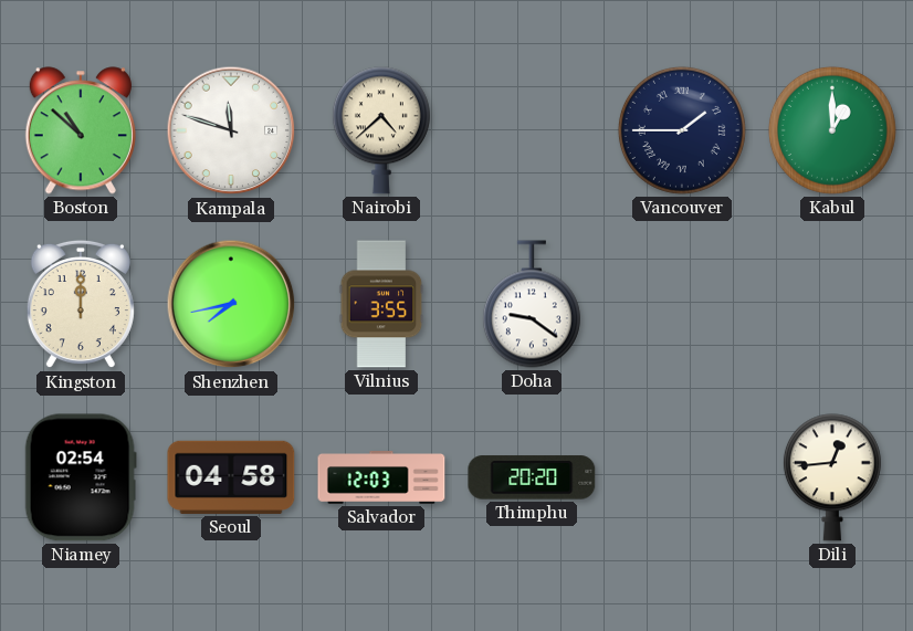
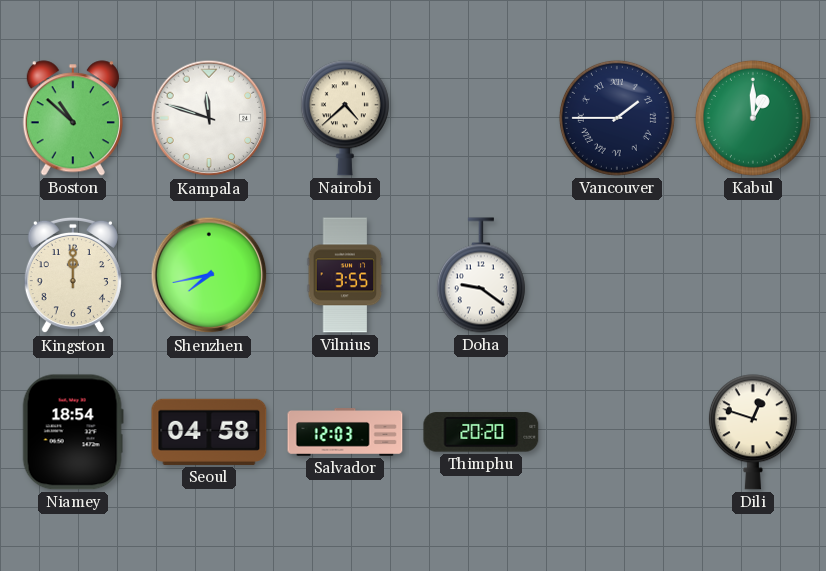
Niamey: 02:54 -> 18:54
Dili: 12:44 -> 12:48
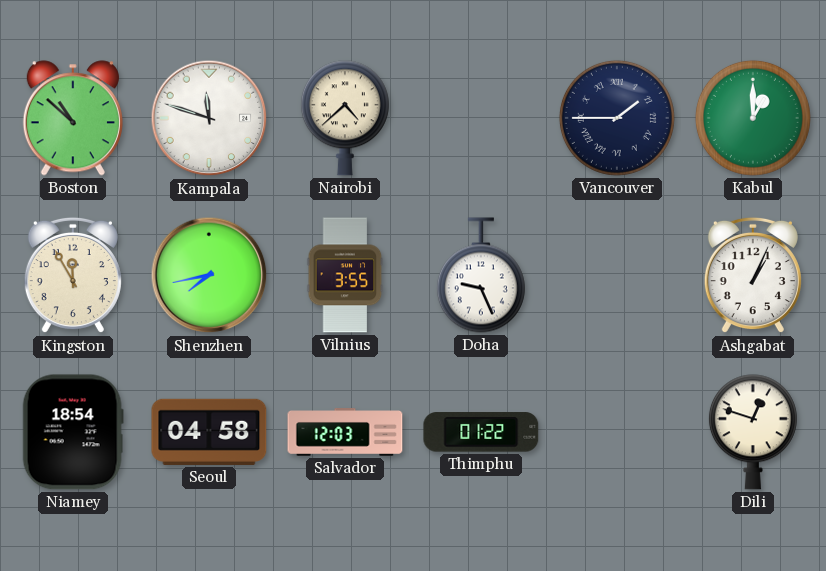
Kingston: 12:00 -> 11:55
Doha: 9:21 -> 9:26
Ashgabat: none -> 1:04
Thimphu: 20:20 -> 01:22
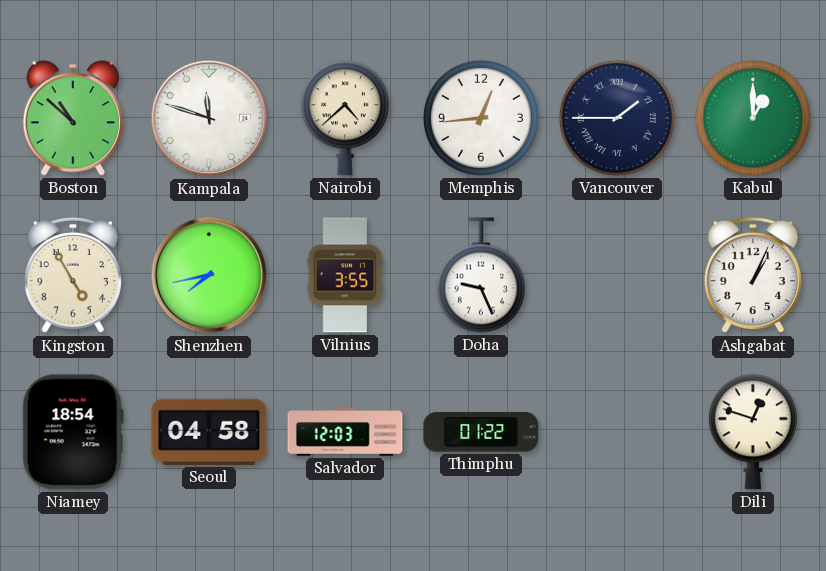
Memphis: none -> 12:44
Kingston: 11:55 -> 4:55
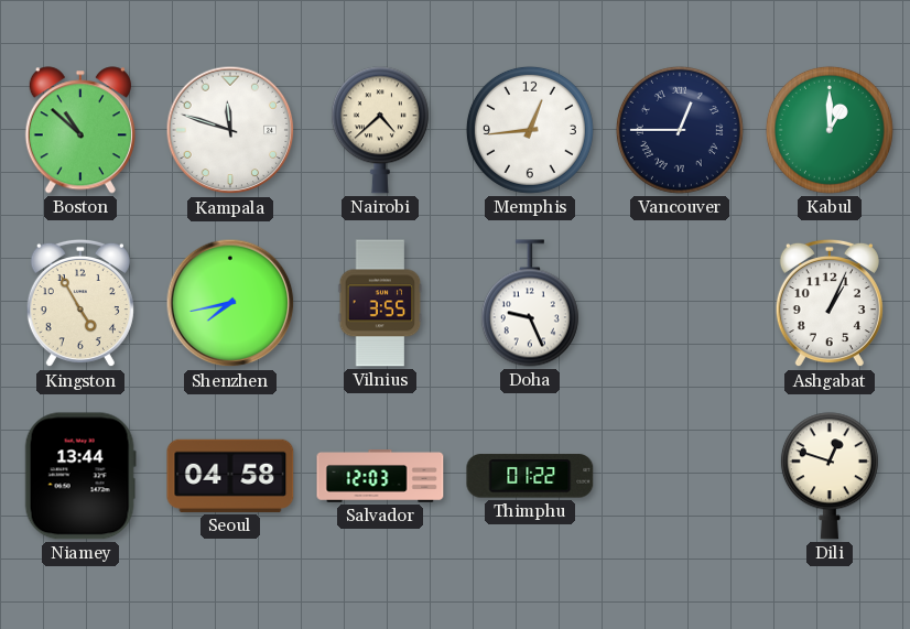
Vancouver: 1:45 -> 12:45
Niamey: 18:54 -> 13:44
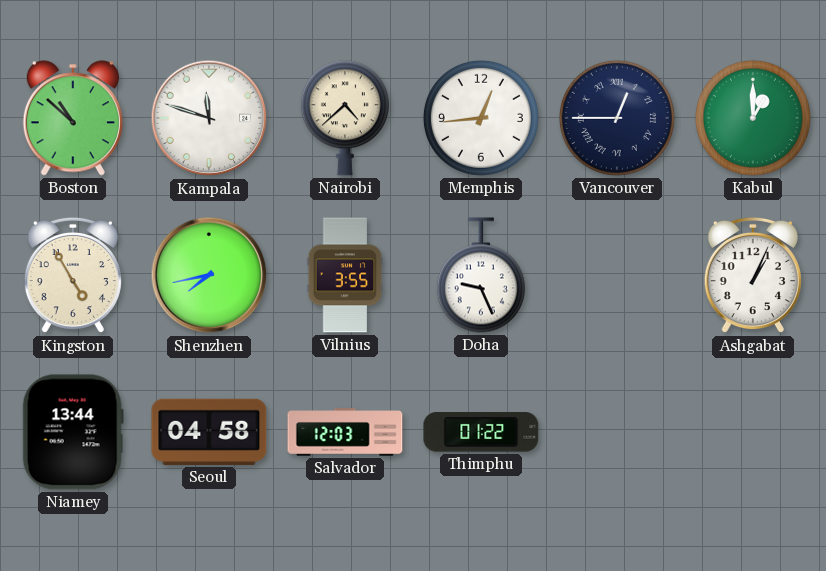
Dili: 12:48 -> none
